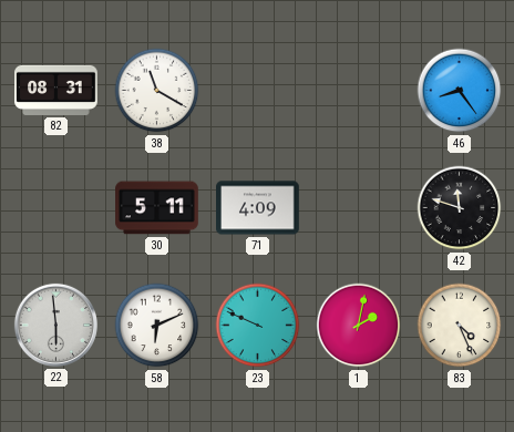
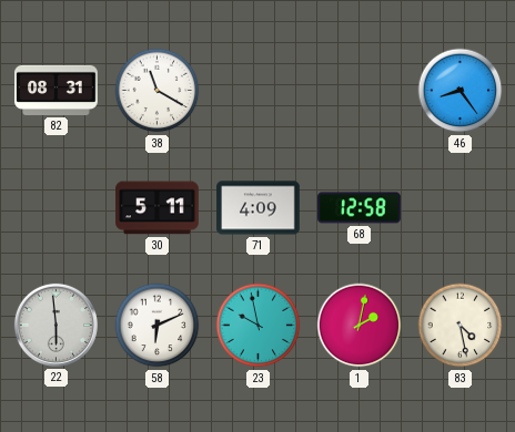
68: none -> 12:58
42: 11:48 -> none
23: 9:49 -> 9:58
83: 4:26 -> 4:28
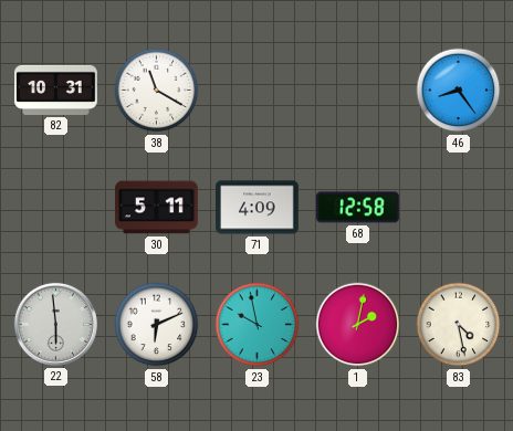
82: 08:31 -> 10:31
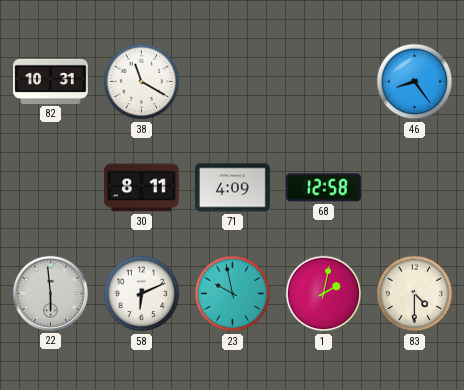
30: 5:11 -> 8:11
83: 4:28 -> 4:30
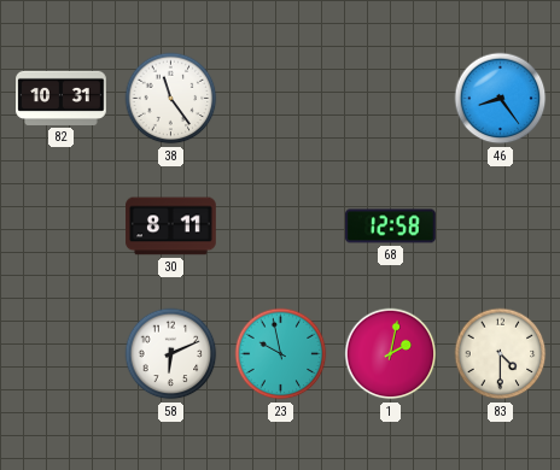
38: 11:20 -> 11:24
71: 4:09 -> none
22: 5:59 -> none
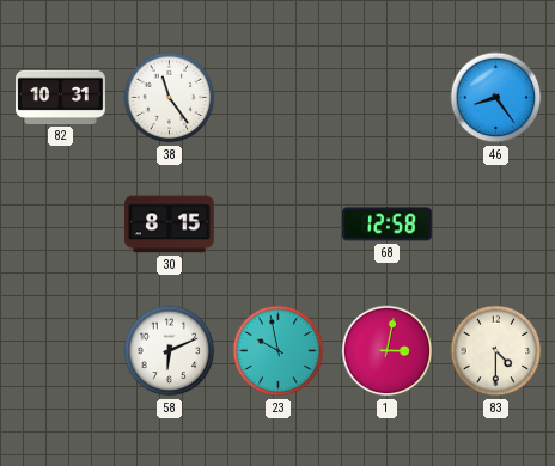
30: 8:11 -> 8:15
1: 2:02 -> 3:02
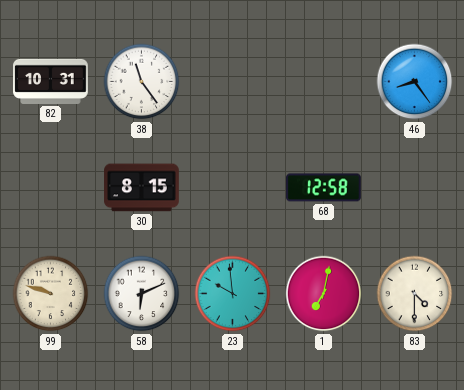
99: none -> 9:48
23: 9:58 -> 9:59
1: 3:02 -> 7:02
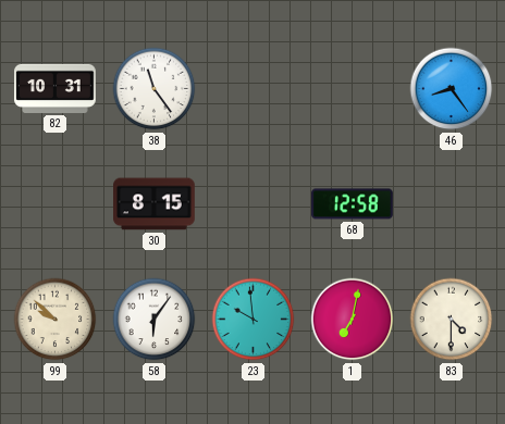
99: 9:48 -> 9:52
58: 6:11 -> 6:06
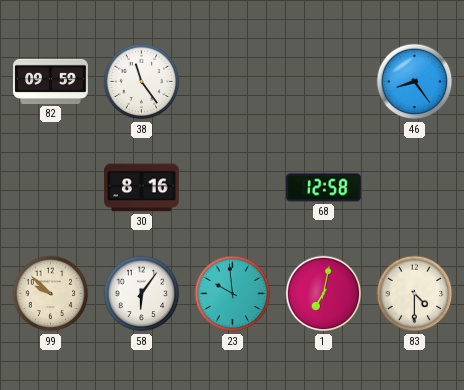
82: 10:31 -> 09:59
30: 8:15 -> 8:16
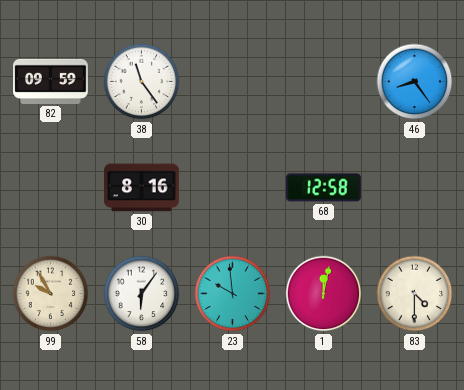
99: 9:52 -> 9:55
1: 7:02 -> 12:02
